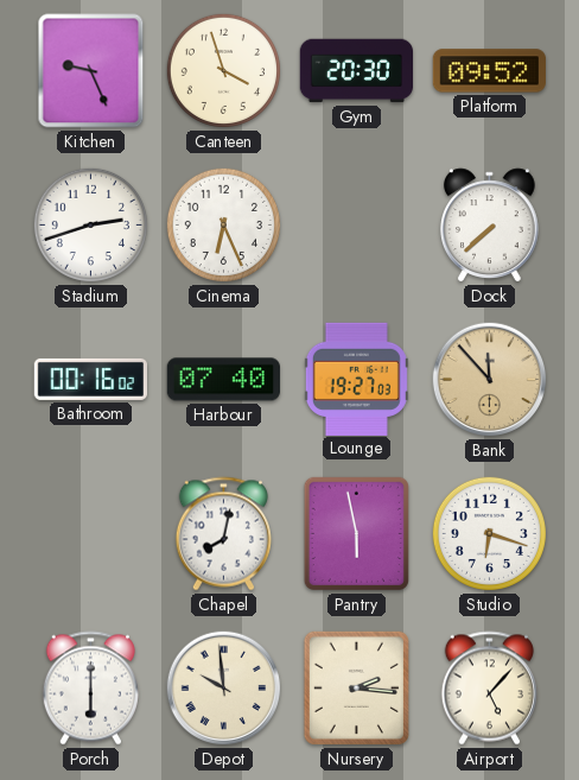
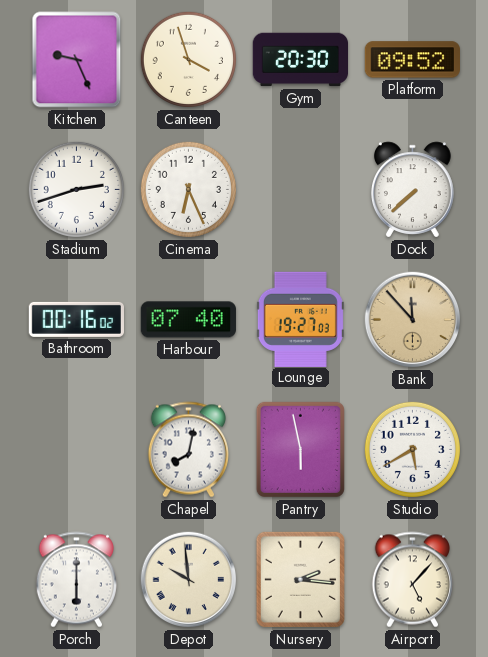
Studio: 6:18 -> 5:40
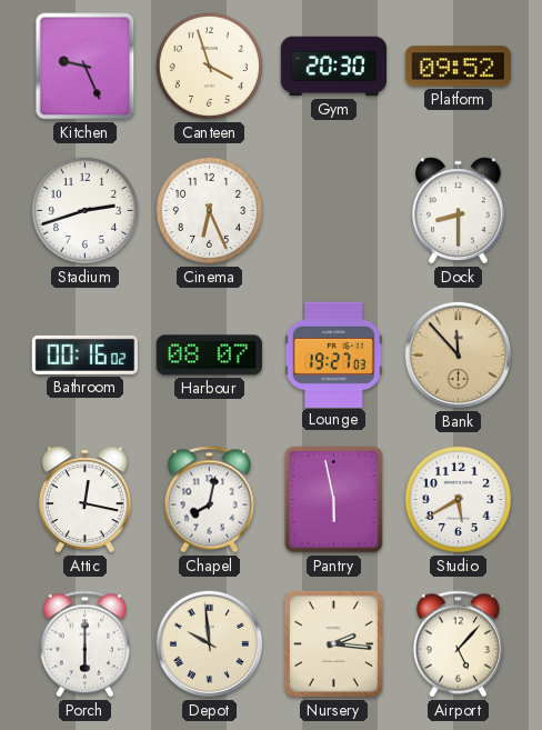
Dock: 7:38 -> 8:30
Harbour: 07:40 -> 08:07
Attic: none -> 12:17
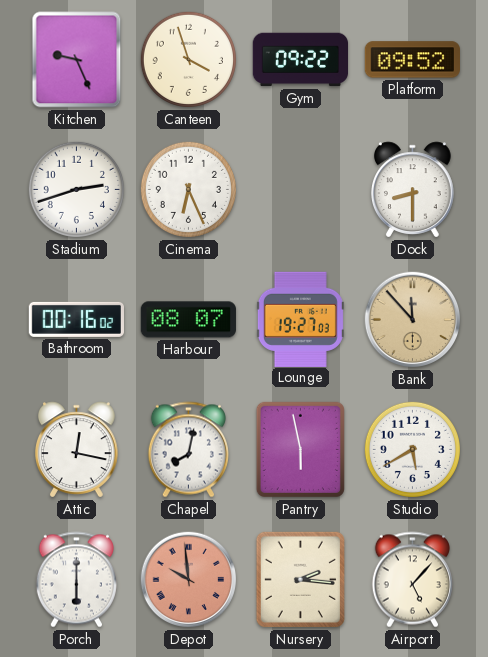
Gym: 20:30 -> 09:22
Depot dial: cream -> salmon
